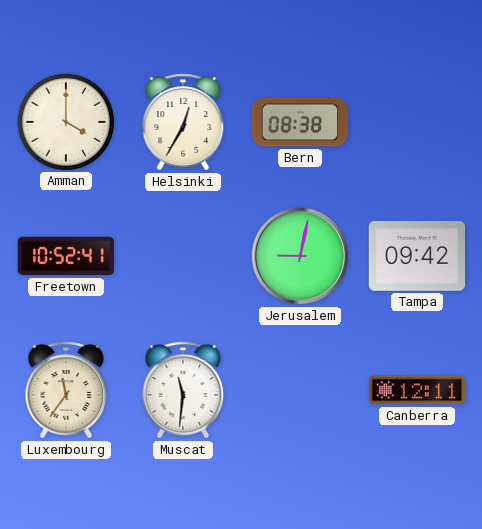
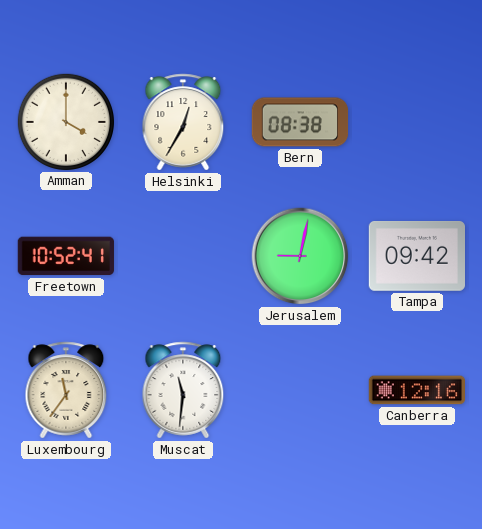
Canberra: 12:11 -> 12:16
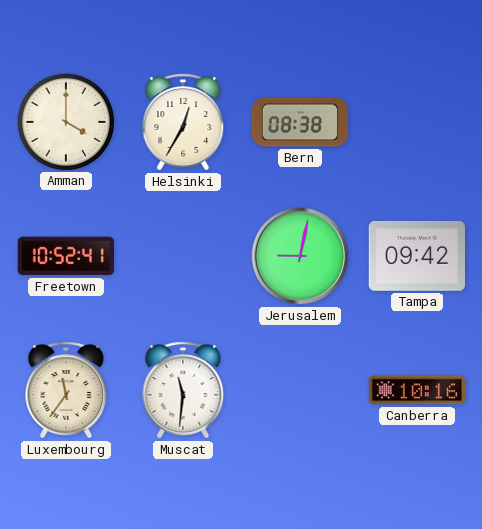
Canberra: 12:16 -> 10:16
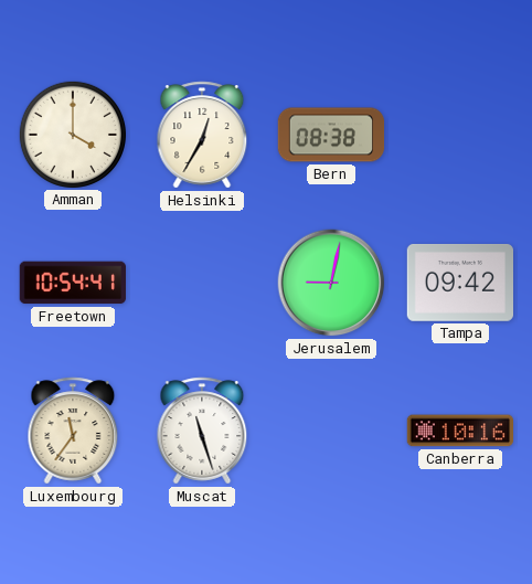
Freetown: 10:52 -> 10:54
Muscat: 11:31 -> 11:27
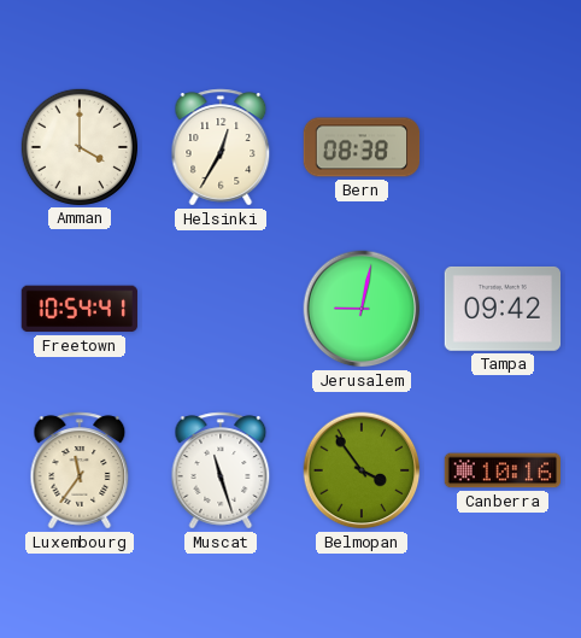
Belmopan: none -> 3:54
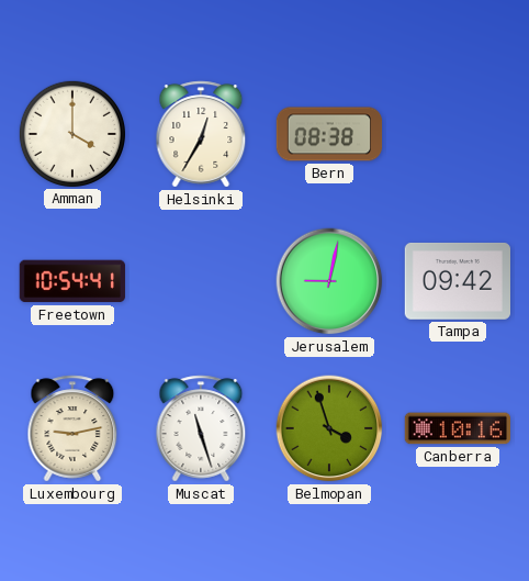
Luxembourg: 11:36 -> 9:13
Belmopan: 3:54 -> 3:57
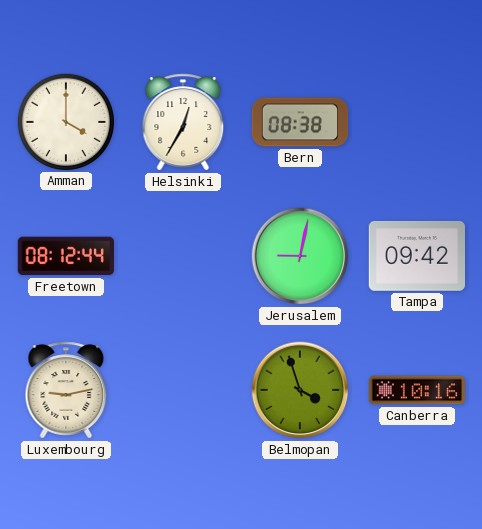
Freetown: 10:54 -> 08:12
Muscat: 11:27 -> none
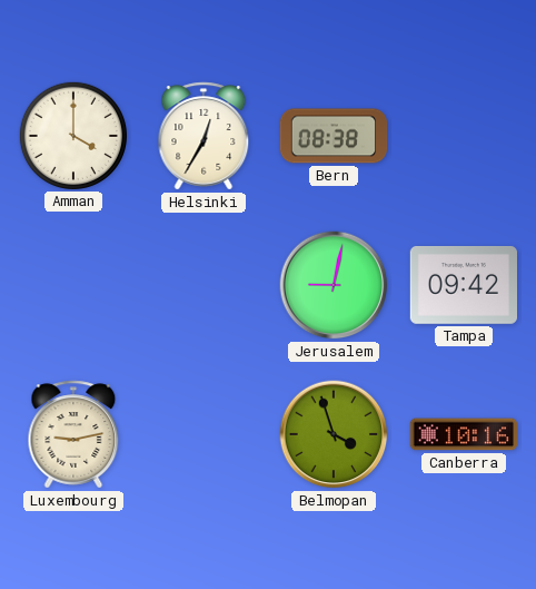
Freetown: 08:12 -> none
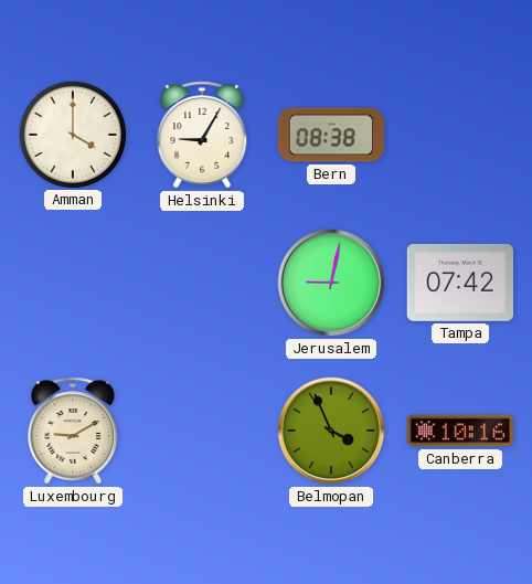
Helsinki: 12:35 -> 9:05
Tampa: 09:42 -> 07:42
Luxembourg: 9:13 -> 9:10
Belmopan: 3:57 -> 3:56
